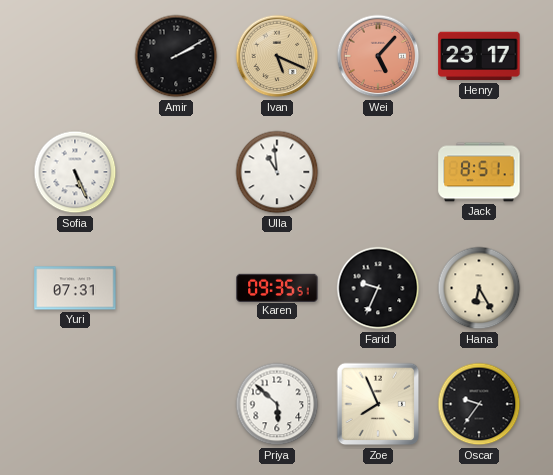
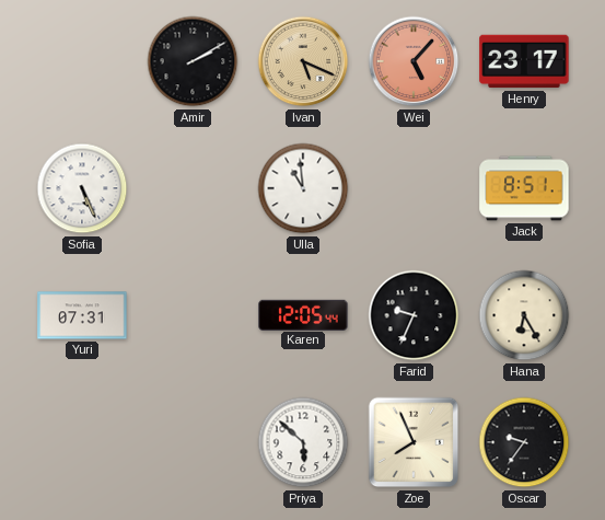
Karen: 09:35 -> 12:05
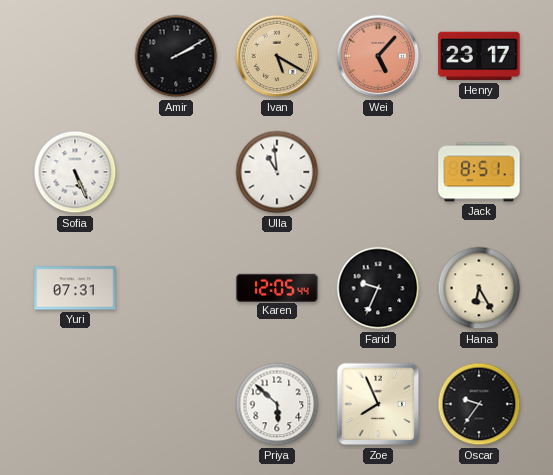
Ivan: 5:19 -> 5:20
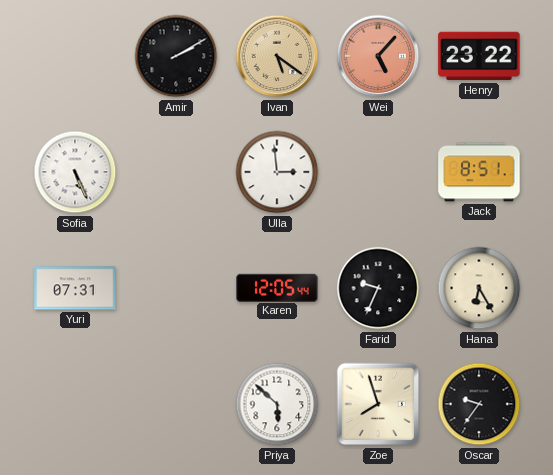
Ivan: 5:20 -> 5:21
Henry: 23:17 -> 23:22
Ulla: 10:59 -> 2:59
Zoe: 7:56 -> 7:57
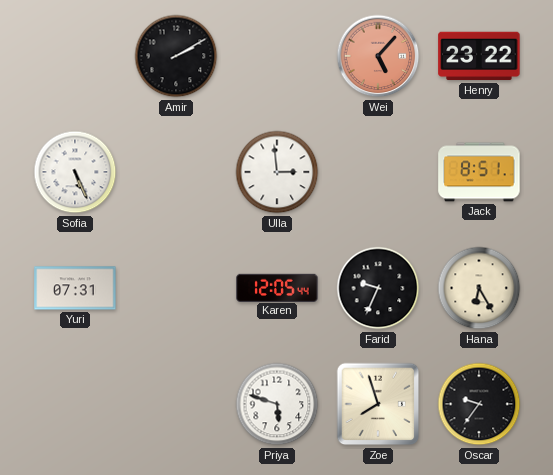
Ivan: 5:21 -> none
Priya: 5:52 -> 5:48
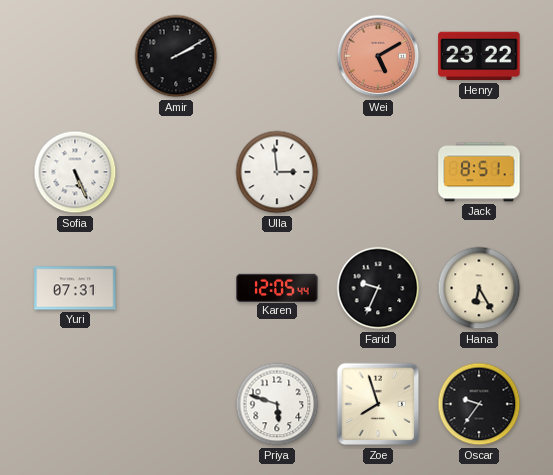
Wei: 5:07 -> 5:10
